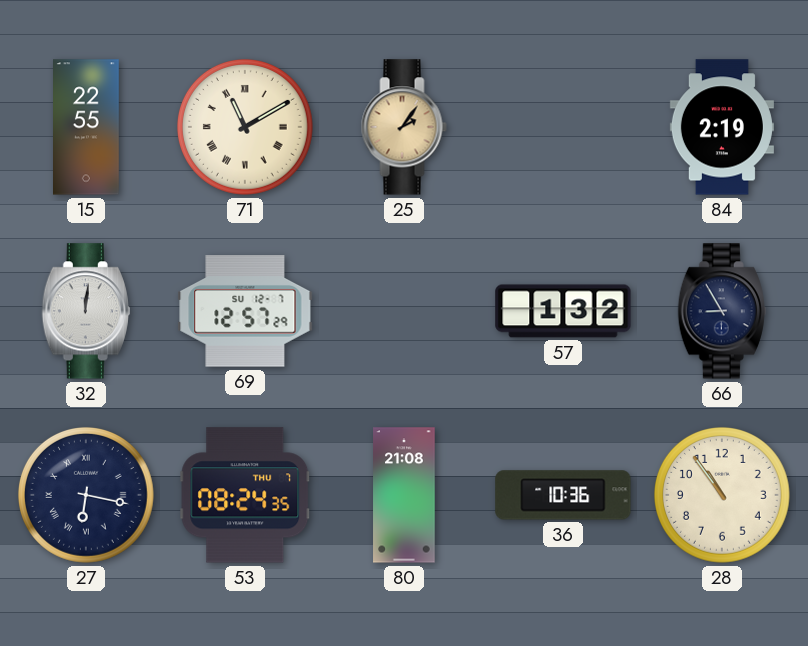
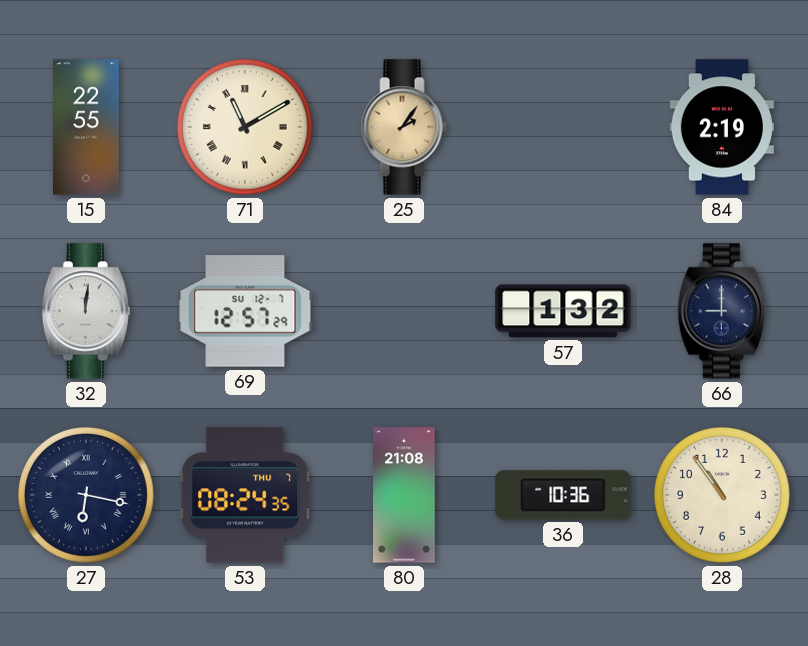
66: 8:55 -> 9:00
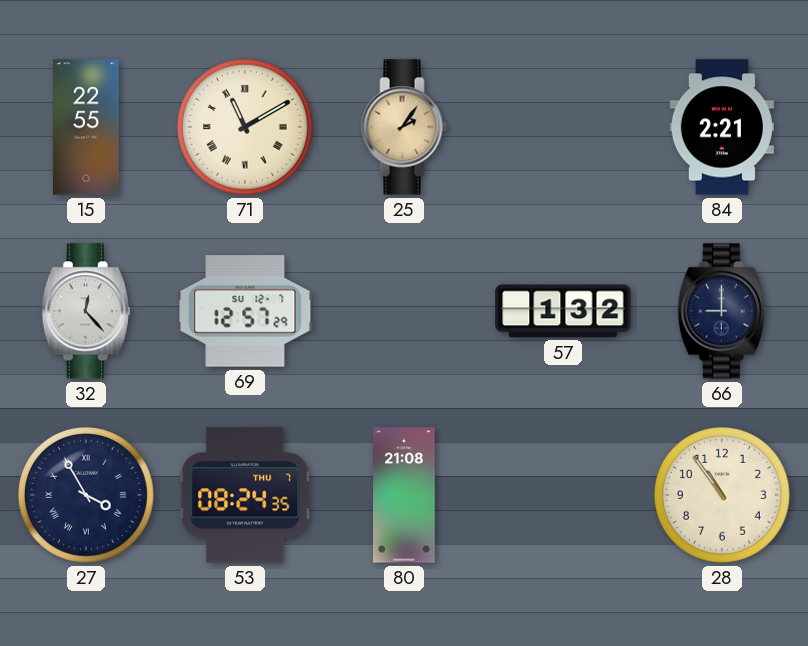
84: 2:19 -> 2:21
32: 12:01 -> 12:23
27: 6:17 -> 3:55
36: 10:36 -> none
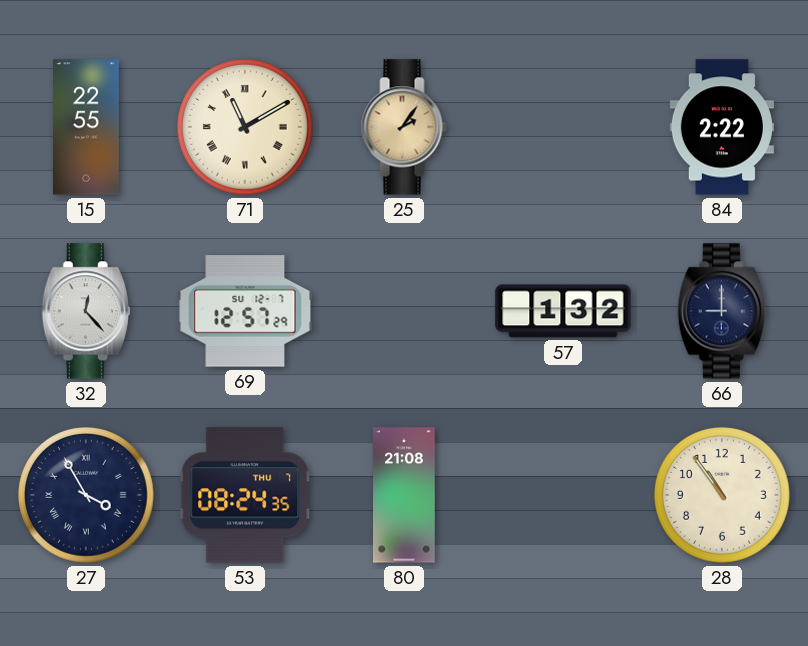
84: 2:21 -> 2:22
